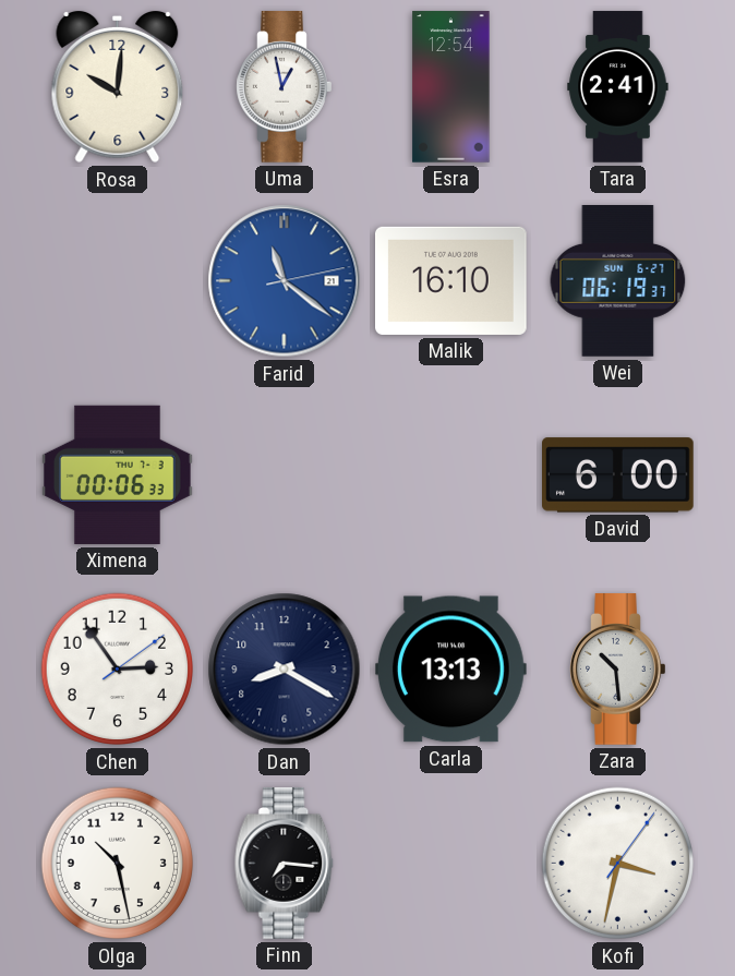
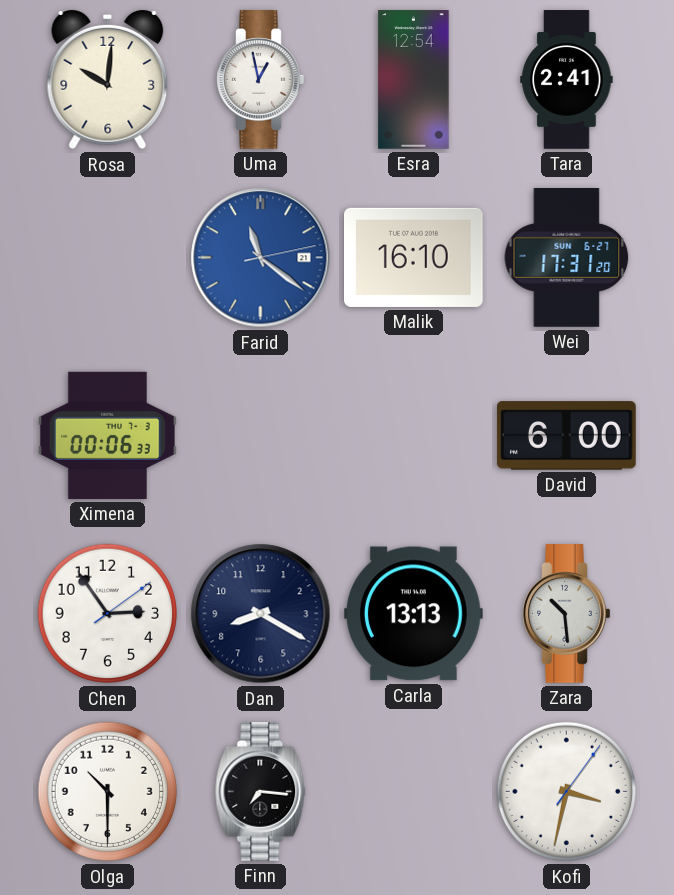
Wei: 06:19 -> 17:31
Olga: 10:28 -> 10:30
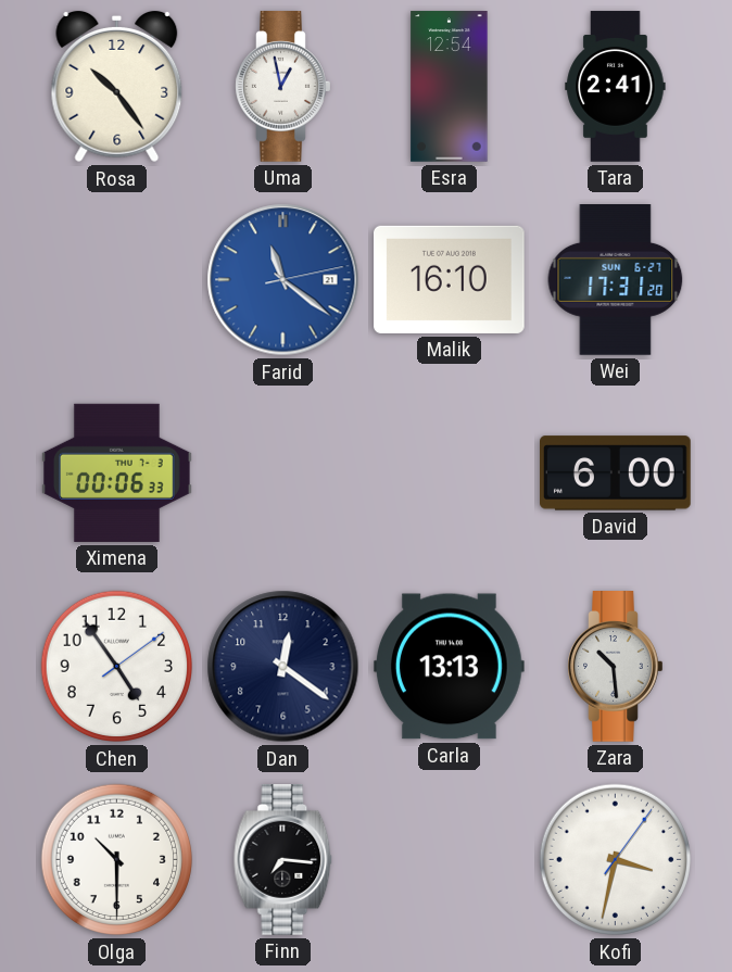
Rosa: 10:01 -> 10:24
Chen: 2:54 -> 4:54
Dan: 8:20 -> 12:21
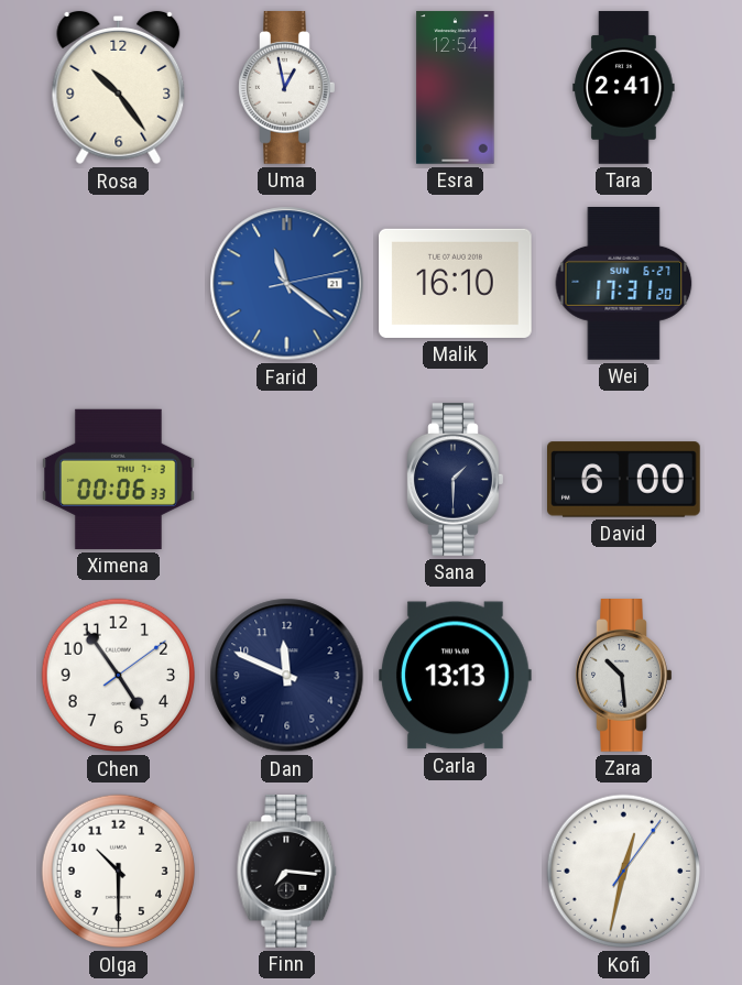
Sana: none -> 1:30
Dan: 12:21 -> 11:49
Kofi: 3:32 -> 12:32
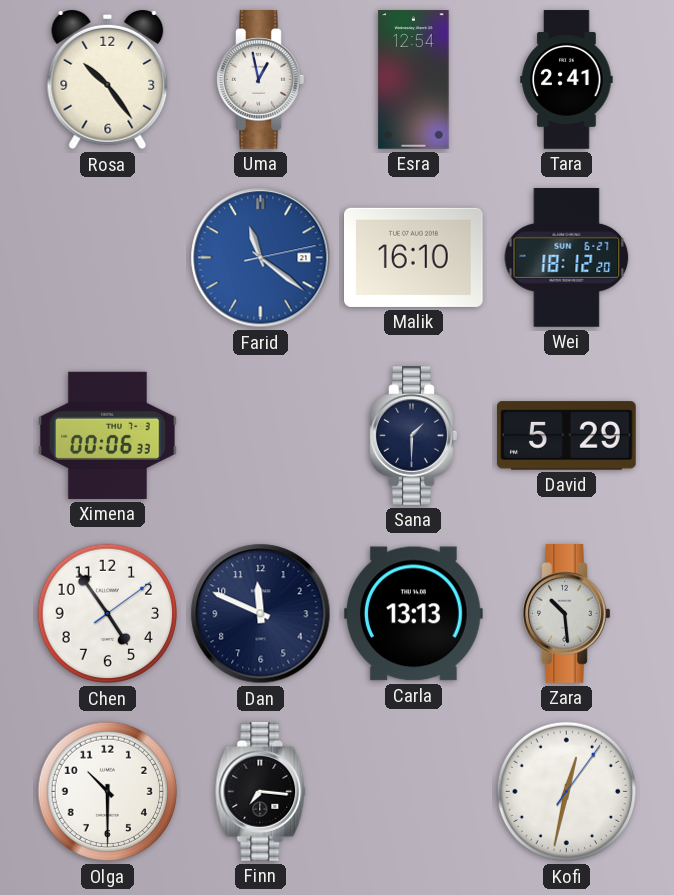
Wei: 17:31 -> 18:12
David: 6:00 -> 5:29
